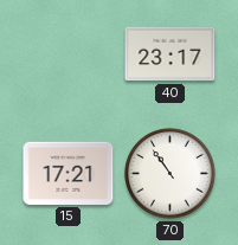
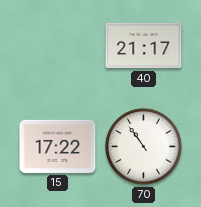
40: 23:17 -> 21:17
15: 17:21 -> 17:22
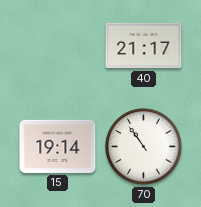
15: 17:22 -> 19:14
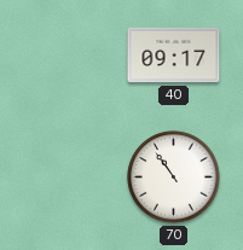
40: 21:17 -> 09:17
15: 19:14 -> none
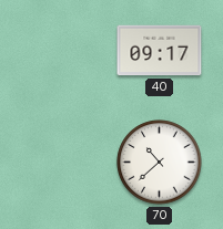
70: 10:54 -> 10:38
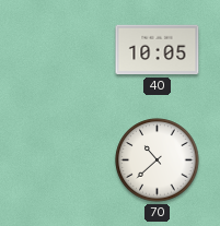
40: 09:17 -> 10:05
